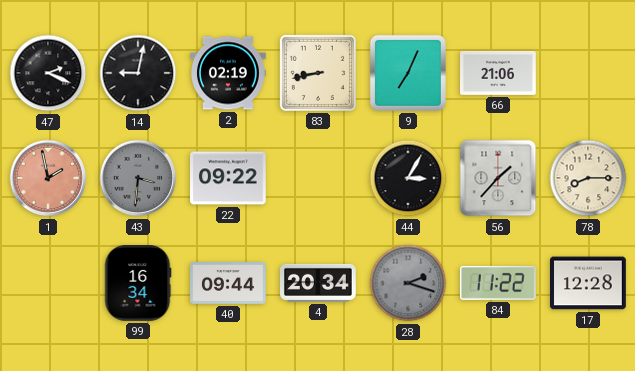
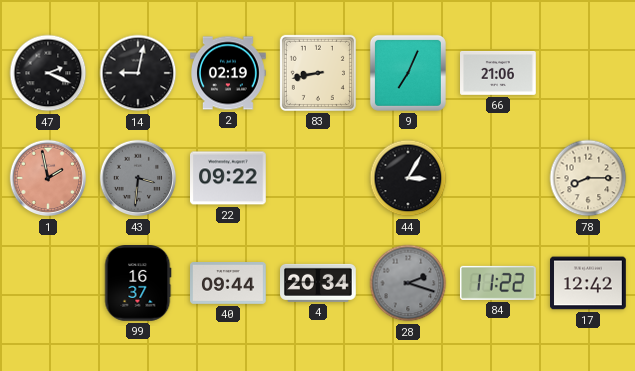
56: 1:37 -> none
99: 16:34 -> 16:37
17: 12:28 -> 12:42
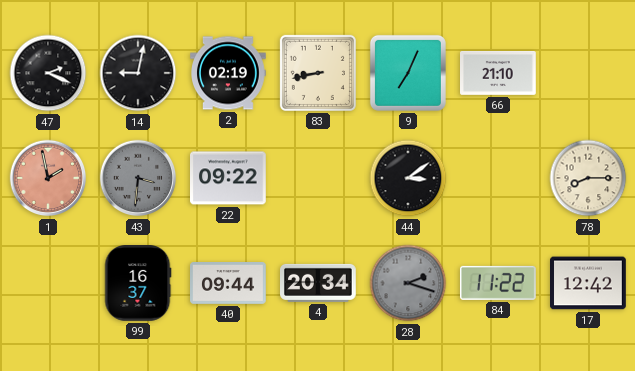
66: 21:06 -> 21:10
44: 3:05 -> 3:09
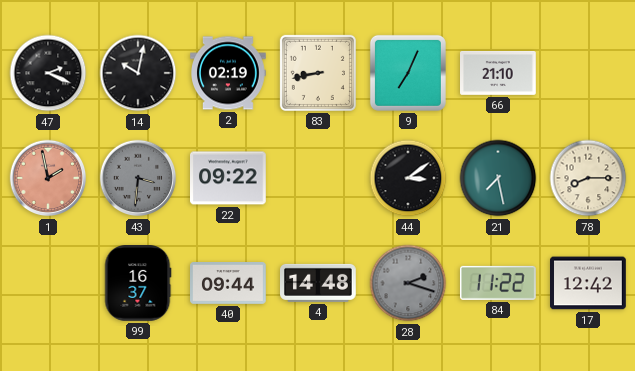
14: 9:02 -> 10:02
21: none -> 7:28
4: 20:34 -> 14:48
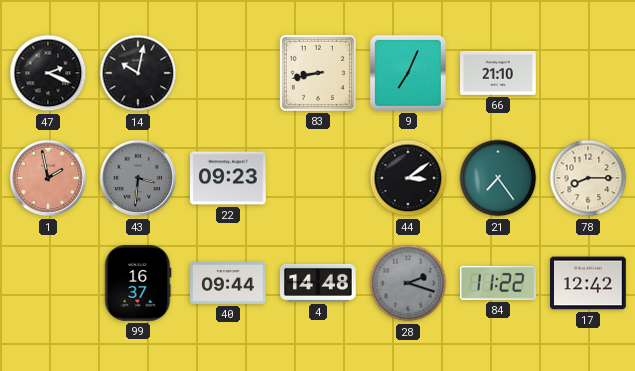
2: 02:19 -> none
22: 09:22 -> 09:23
21: 7:28 -> 7:24
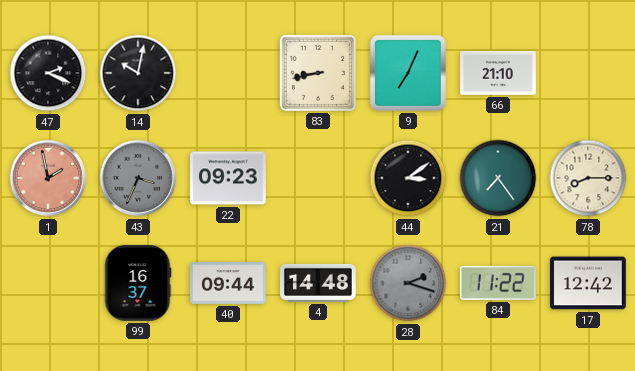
43: 3:31 -> 3:34
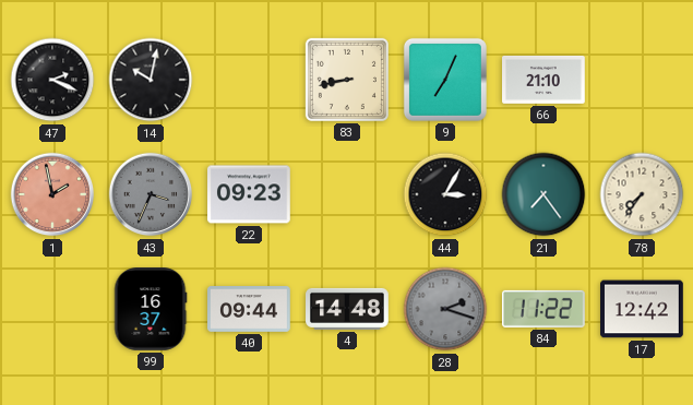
44: 3:09 -> 3:05
78: 8:15 -> 7:36
